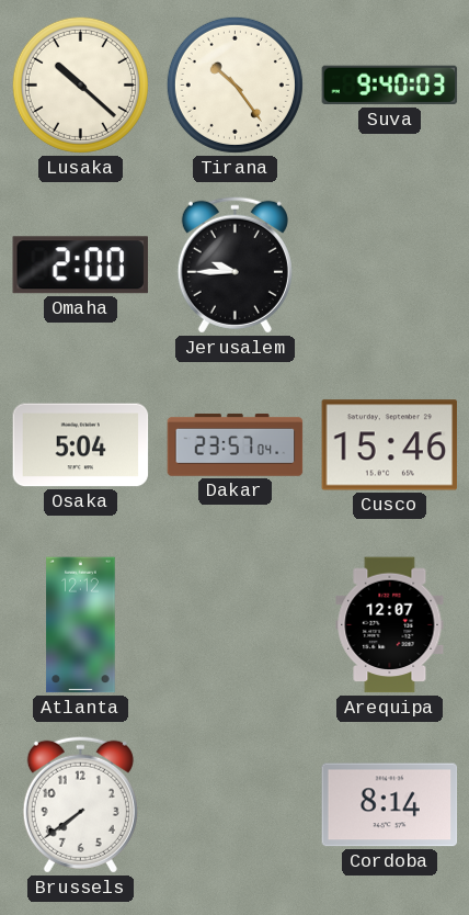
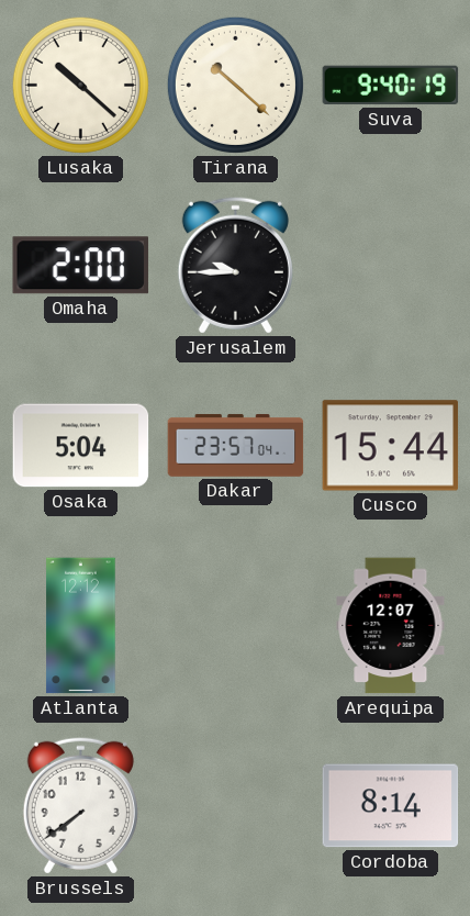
Tirana: 10:24 -> 10:22
Suva: 9:40:03 -> 9:40:19
Cusco: 15:46 -> 15:44
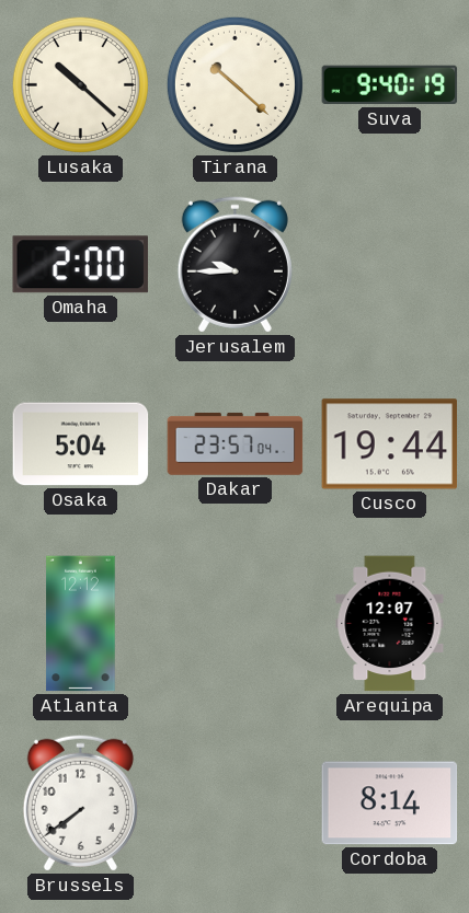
Cusco: 15:44 -> 19:44
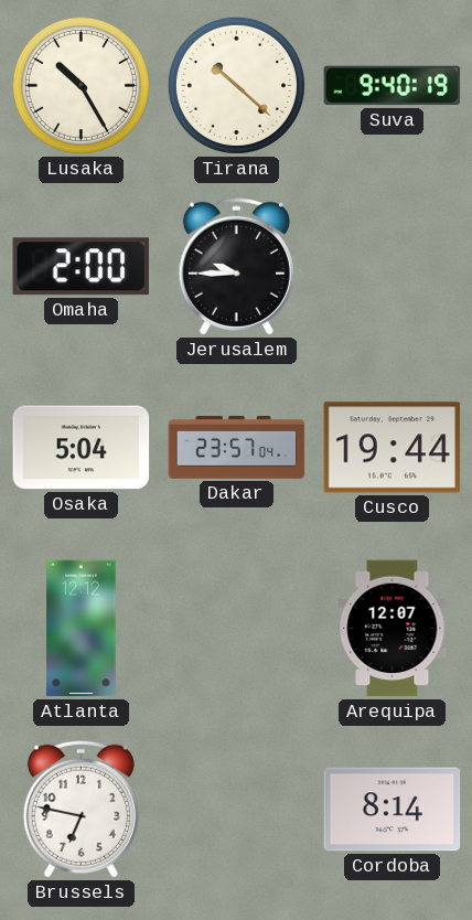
Lusaka: 10:22 -> 10:25
Brussels: 7:39 -> 6:47
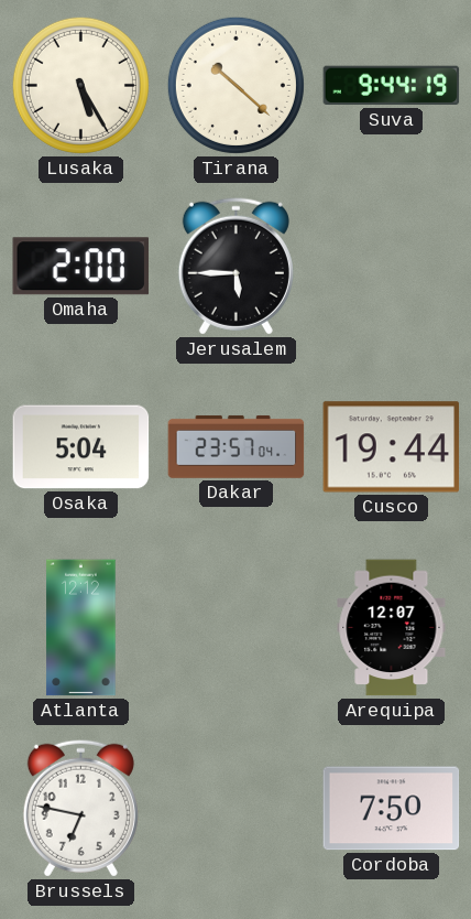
Lusaka: 10:25 -> 5:25
Suva: 9:40 -> 9:44
Jerusalem: 9:45 -> 5:45
Cordoba: 8:14 -> 7:50
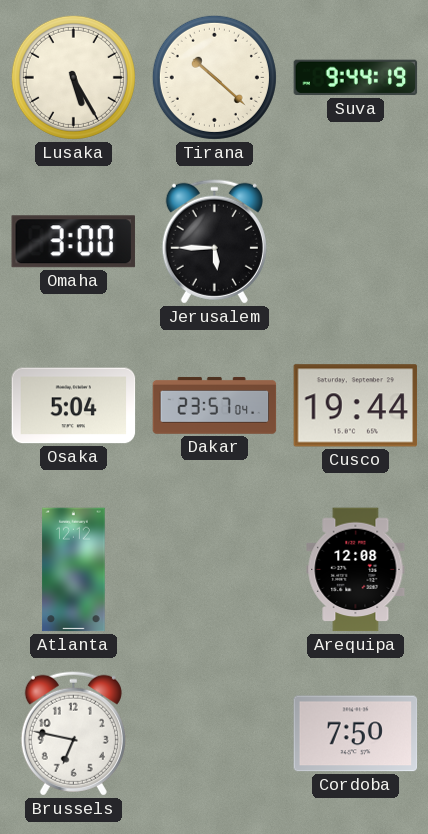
Omaha: 2:00 -> 3:00
Arequipa: 12:07 -> 12:08
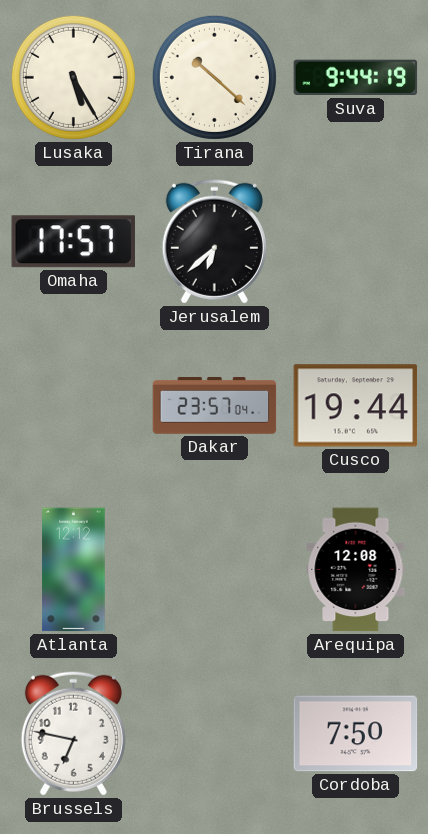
Omaha: 3:00 -> 17:57
Jerusalem: 5:45 -> 6:38
Osaka: 5:04 -> none
